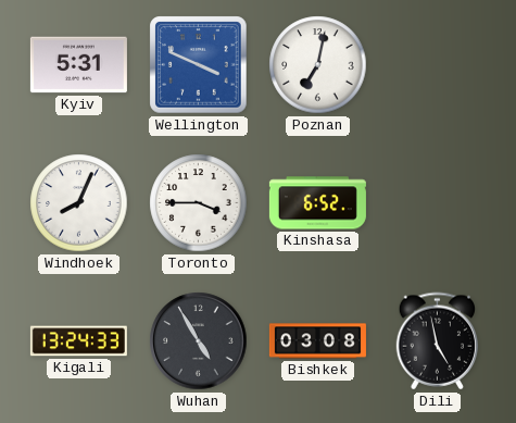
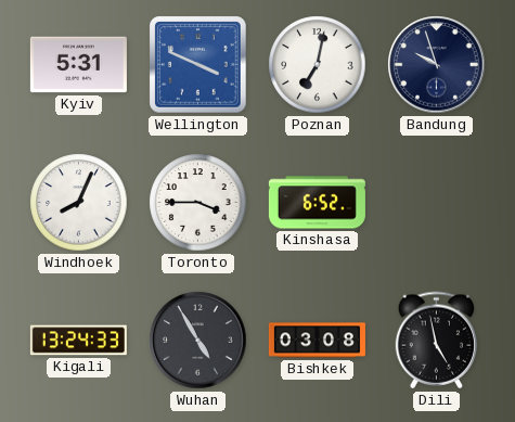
Bandung: none -> 9:57
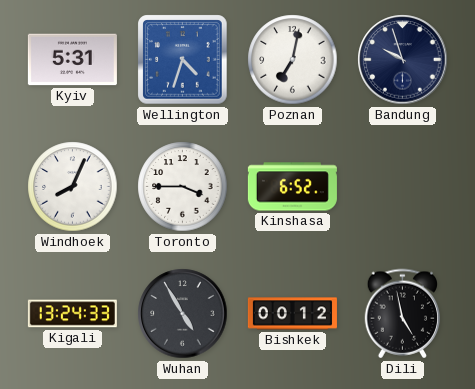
Wellington: 3:49 -> 4:33
Bishkek: 03:08 -> 00:12
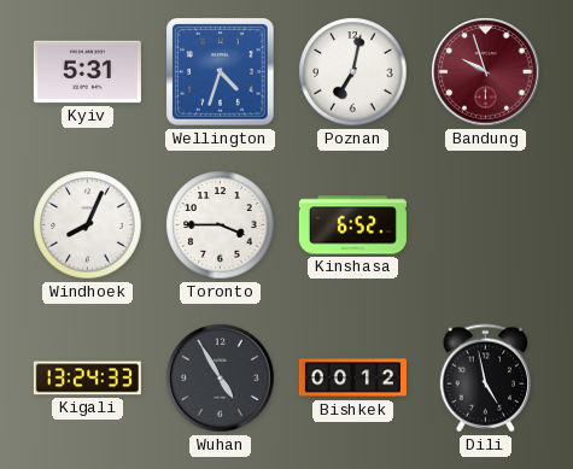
Bandung dial: navy -> burgundy
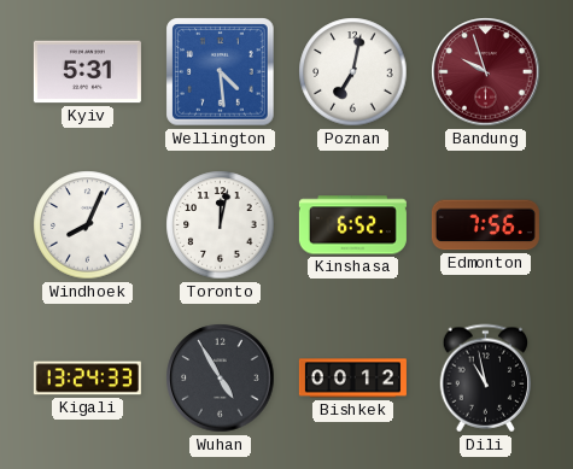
Wellington: 4:33 -> 4:29
Toronto: 3:45 -> 12:02
Edmonton: none -> 7:56
Dili: 4:58 -> 10:58
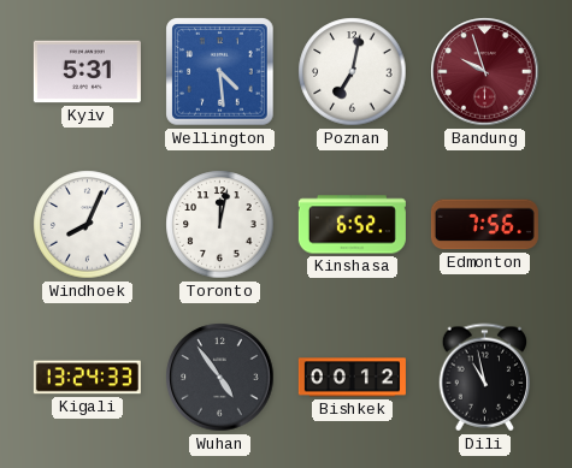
Wuhan: 4:55 -> 4:54
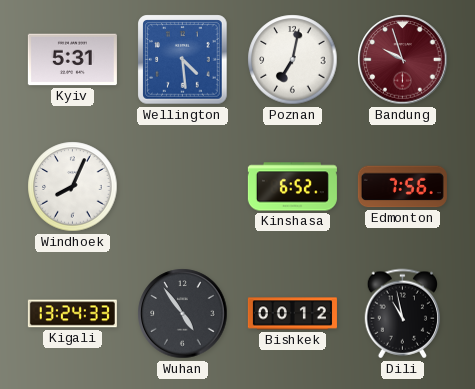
Toronto: 12:02 -> none
